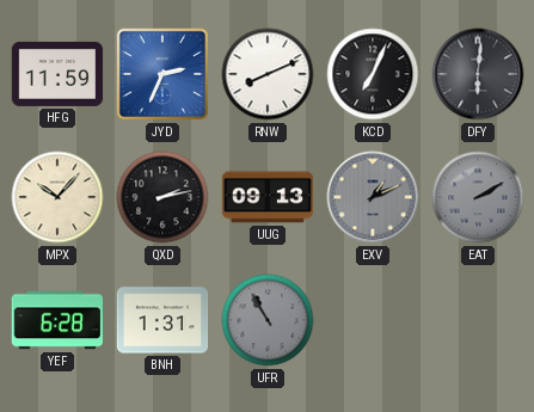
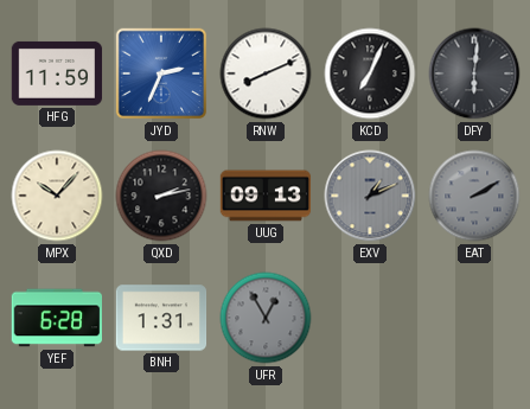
UFR: 10:55 -> 12:55
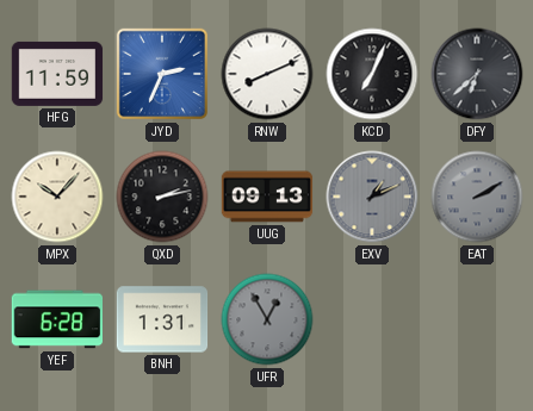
DFY: 6:01 -> 6:38
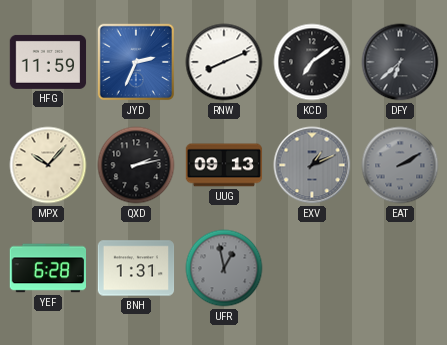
KCD: 7:04 -> 7:09
UFR: 12:55 -> 12:58
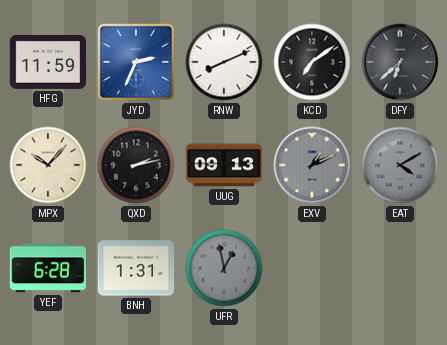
EAT: 2:10 -> 4:10
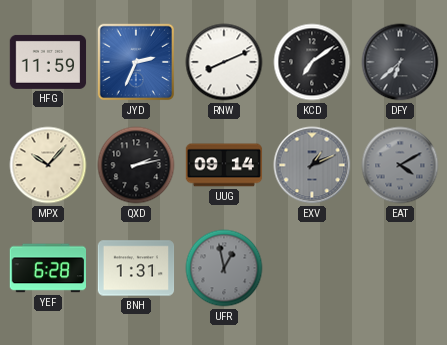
UUG: 09:13 -> 09:14
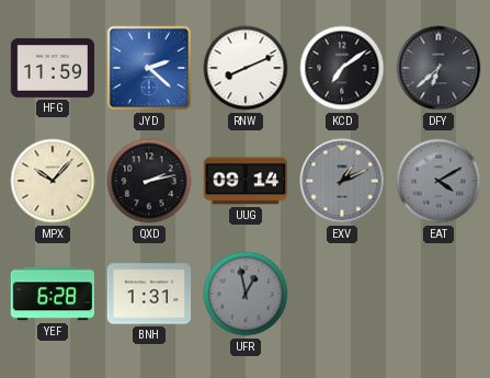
JYD: 2:34 -> 2:22
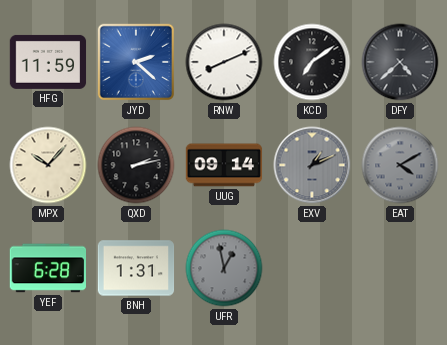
DFY: 6:38 -> 4:38
